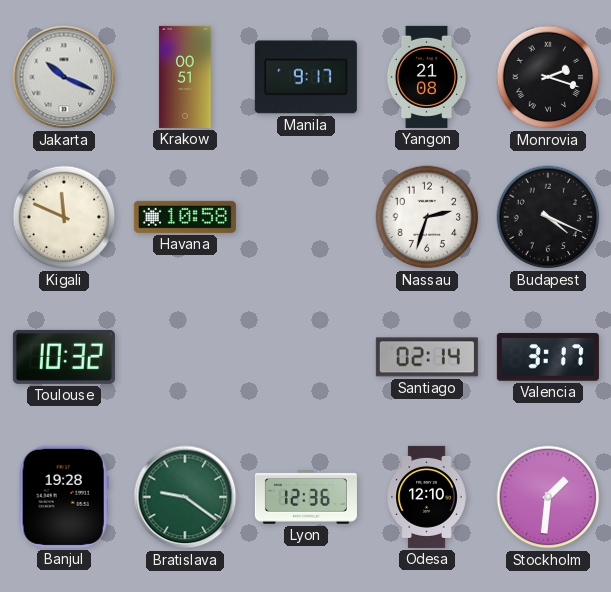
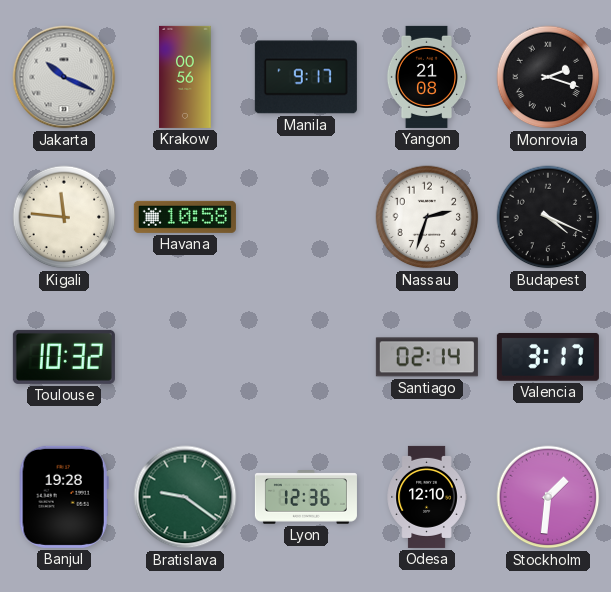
Krakow: 00:51 -> 00:56
Kigali: 11:49 -> 11:46
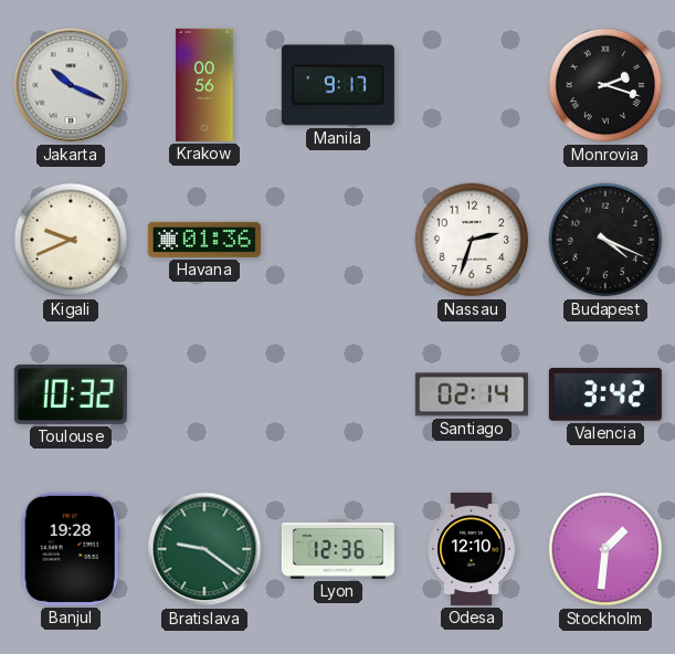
Yangon: 21:08 -> none
Kigali: 11:46 -> 9:41
Havana: 10:58 -> 01:36
Valencia: 3:17 -> 3:42
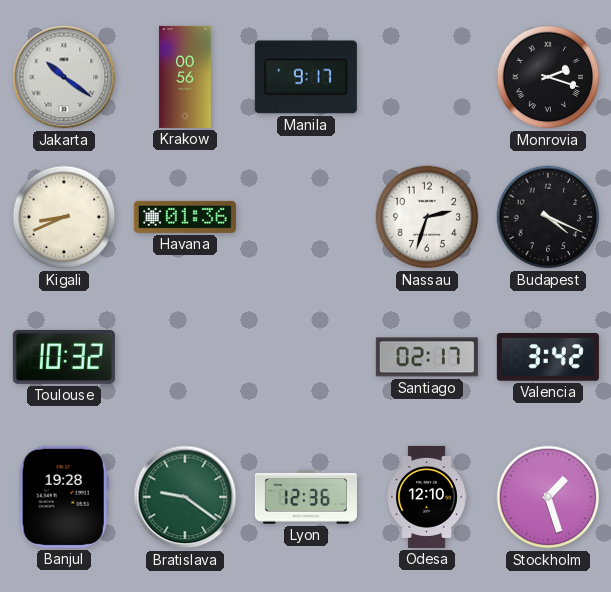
Jakarta: 10:19 -> 10:21
Kigali: 9:41 -> 8:41
Santiago: 02:14 -> 02:17
Stockholm: 1:31 -> 1:27
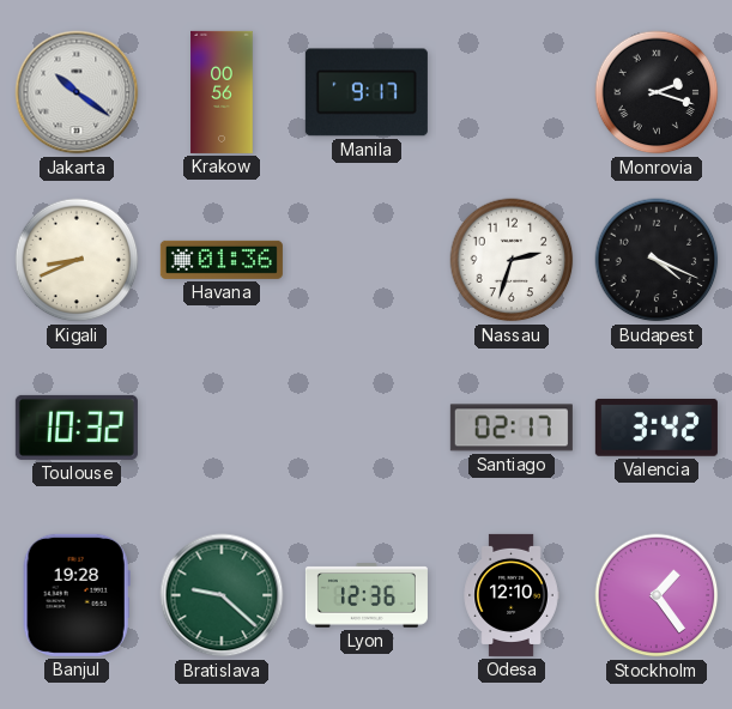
Bratislava: 9:21 -> 9:22
Stockholm: 1:27 -> 1:24
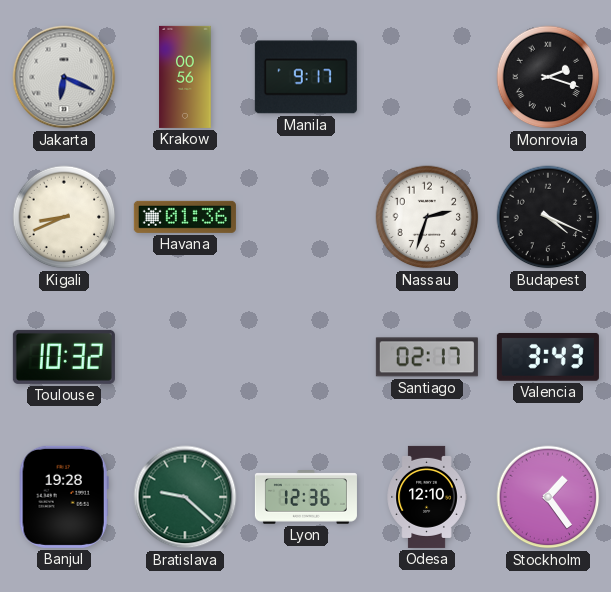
Jakarta: 10:21 -> 6:19
Valencia: 3:42 -> 3:43
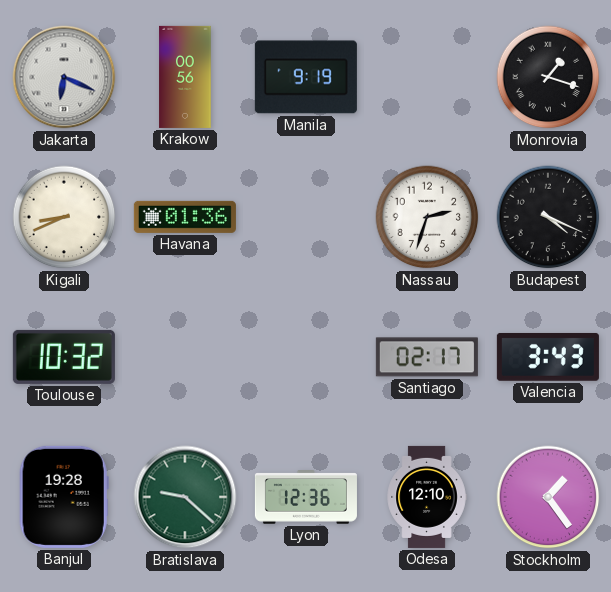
Manila: 9:17 -> 9:19
Monrovia: 2:18 -> 1:18
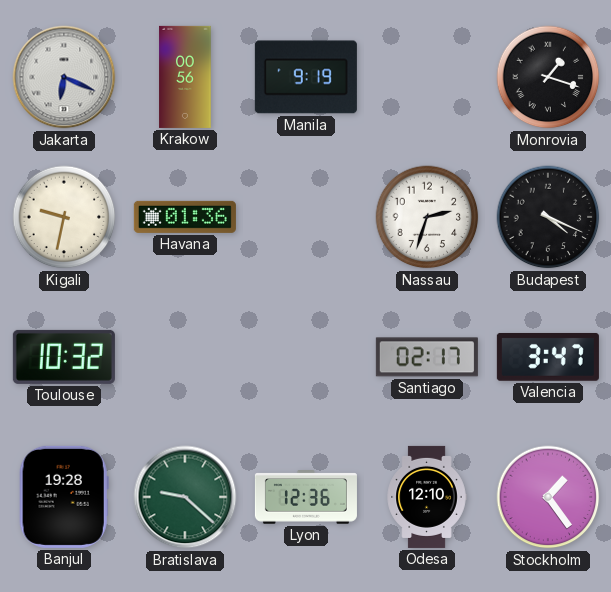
Kigali: 8:41 -> 9:32
Valencia: 3:43 -> 3:47
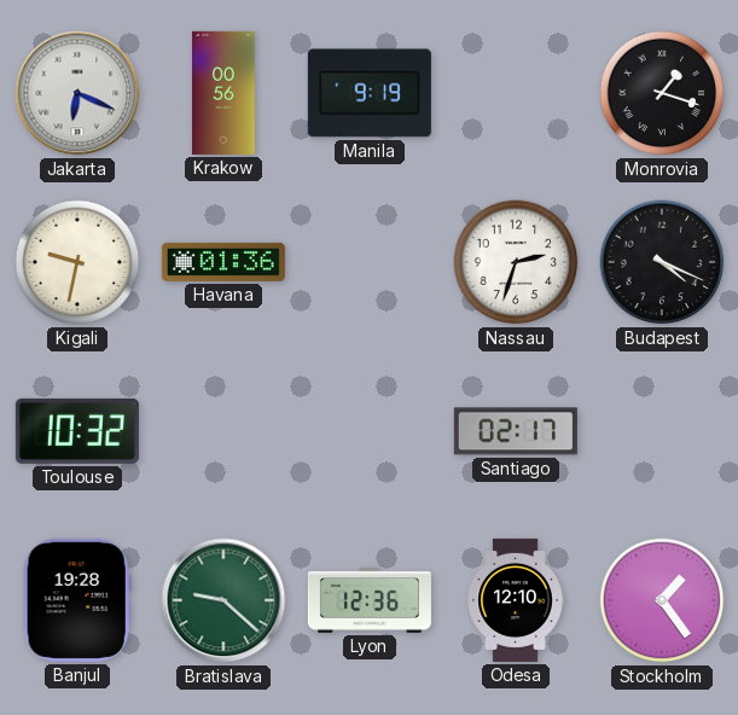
Valencia: 3:47 -> none
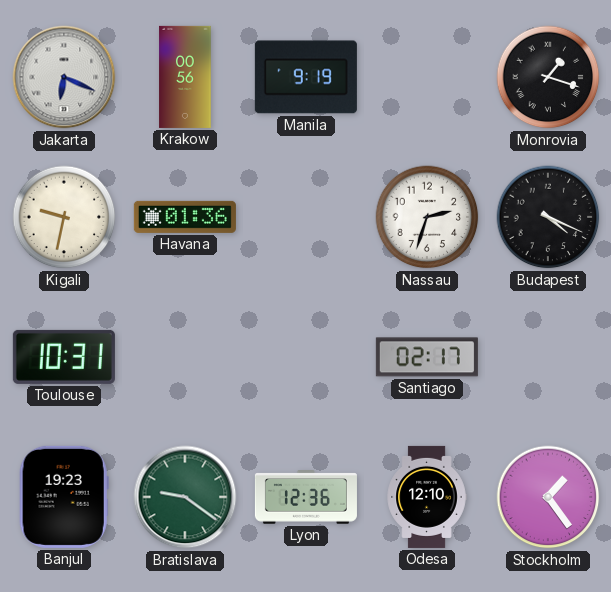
Toulouse: 10:32 -> 10:31
Banjul: 19:28 -> 19:23
Bratislava: 9:22 -> 9:21
